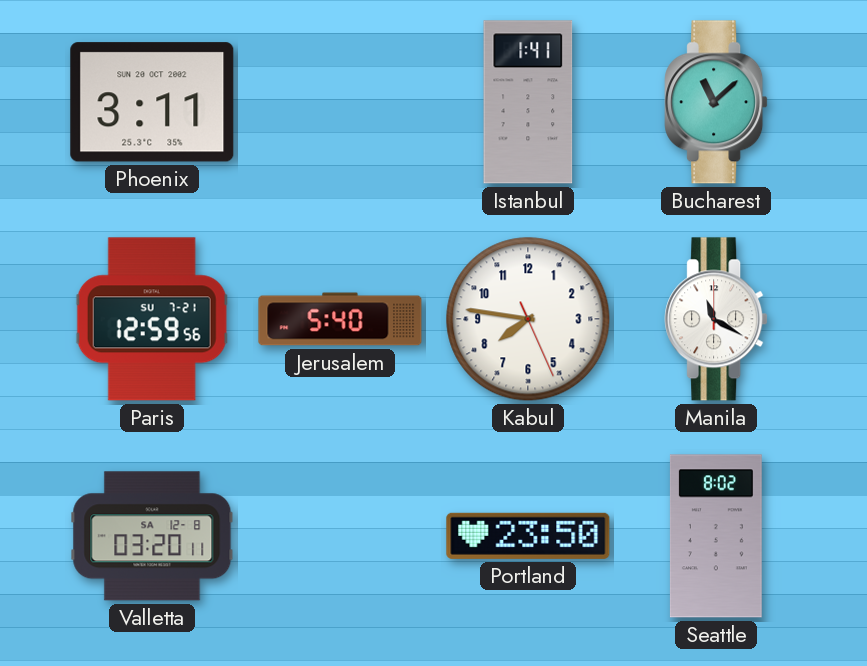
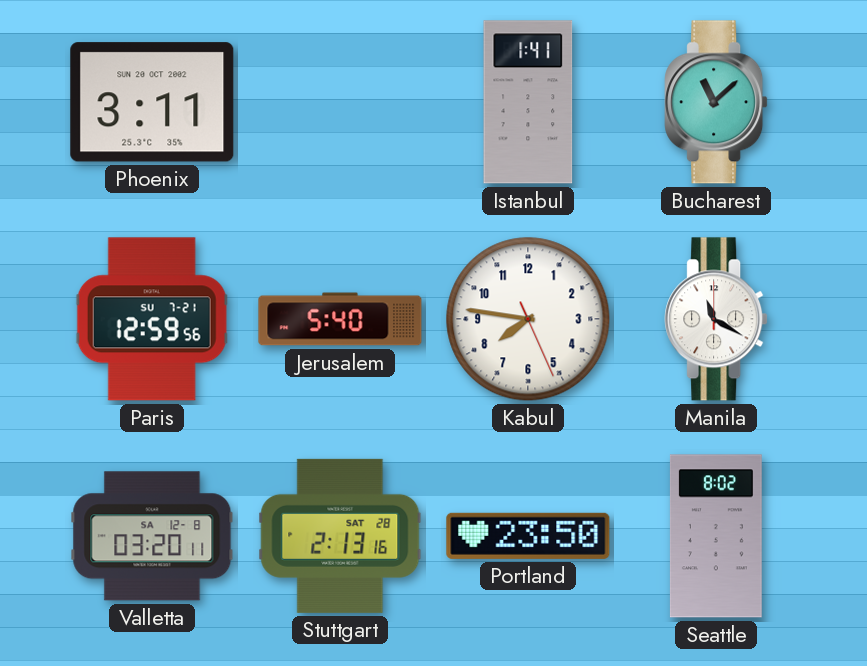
Stuttgart: none -> 2:13
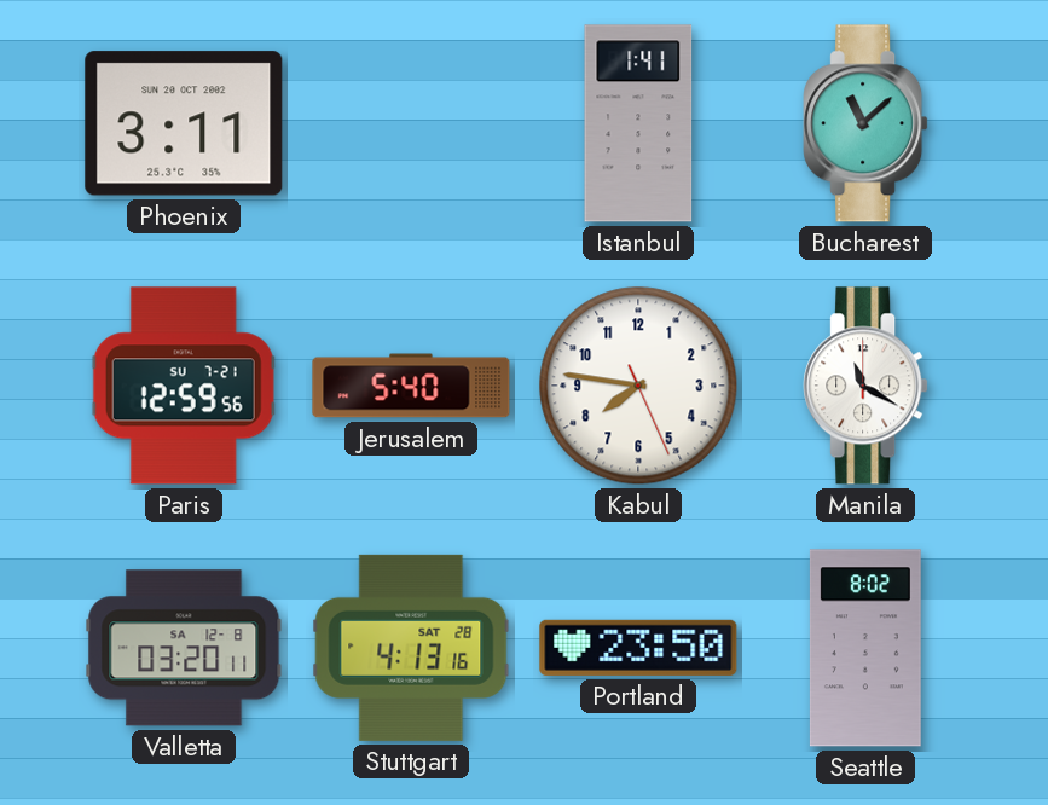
Stuttgart: 2:13 -> 4:13
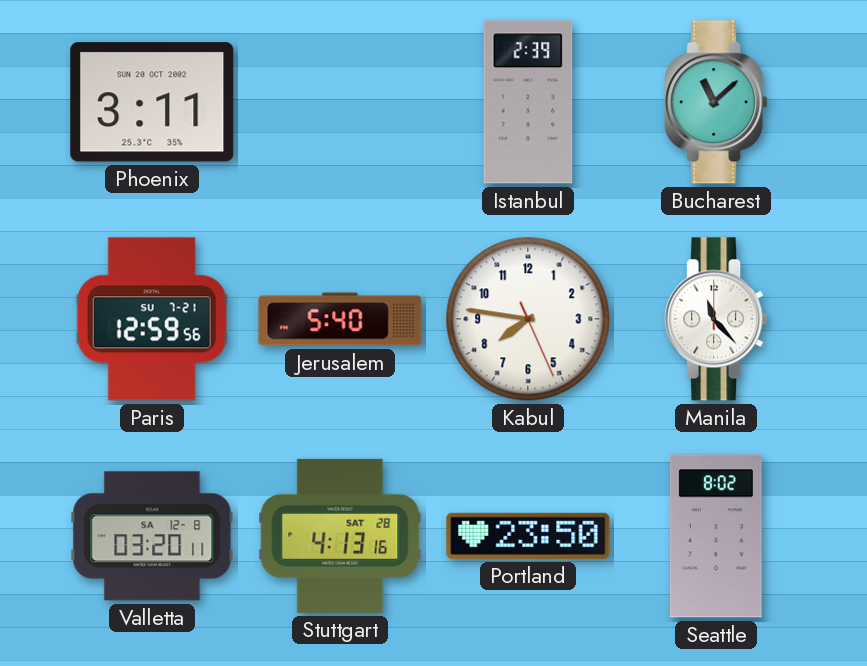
Istanbul: 1:41 -> 2:39
Manila: 11:20 -> 11:23
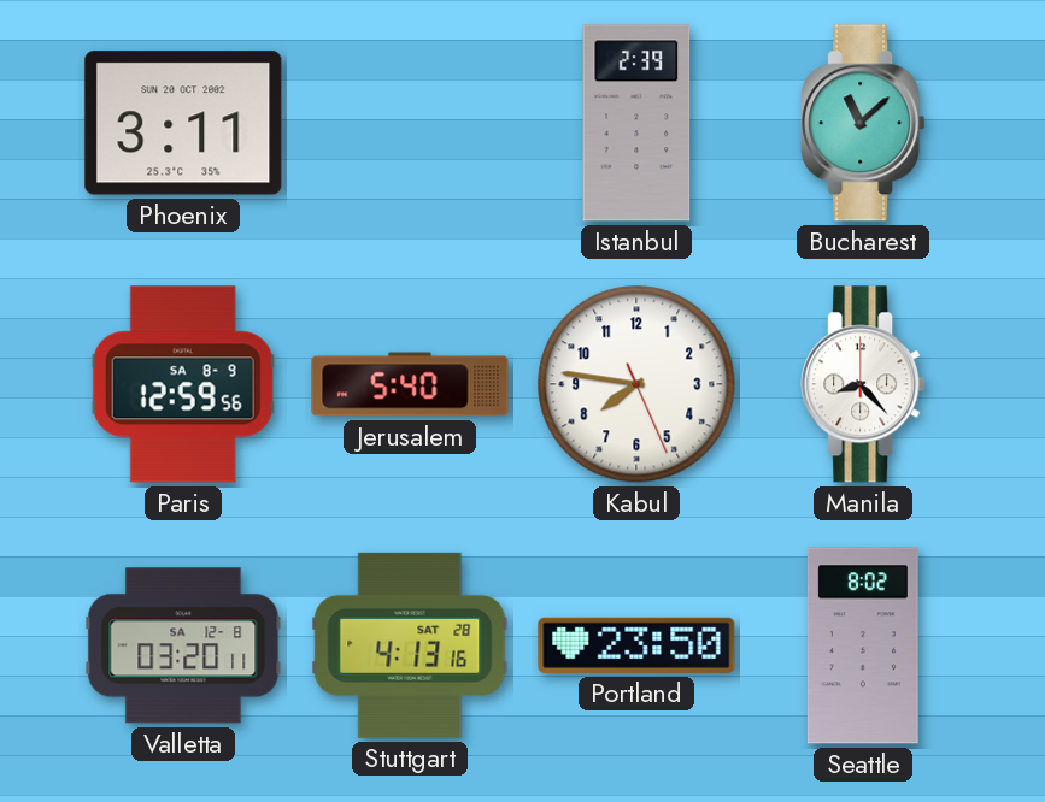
Paris date: SU 7-21 -> SA 8-9
Manila: 11:23 -> 8:23
